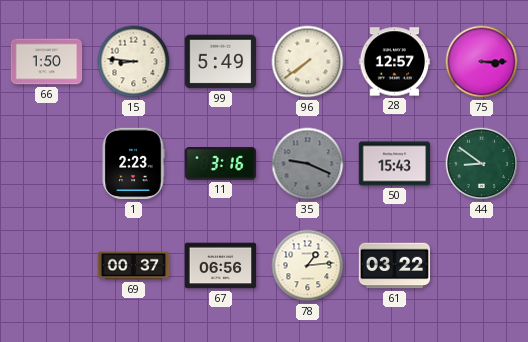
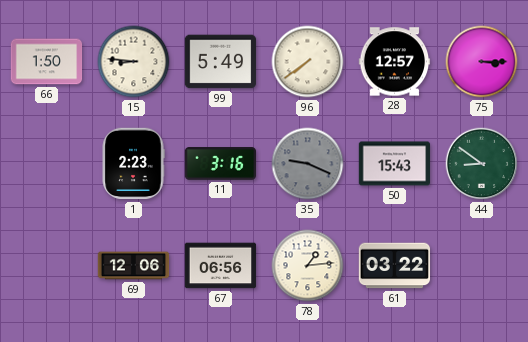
69: 00:37 -> 12:06
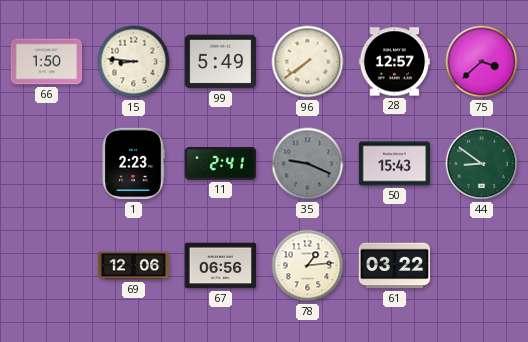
75: 3:15 -> 3:38
11: 3:16 -> 2:41
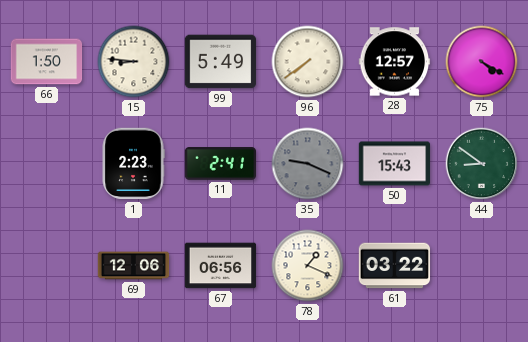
75: 3:38 -> 4:20
78: 1:14 -> 1:19
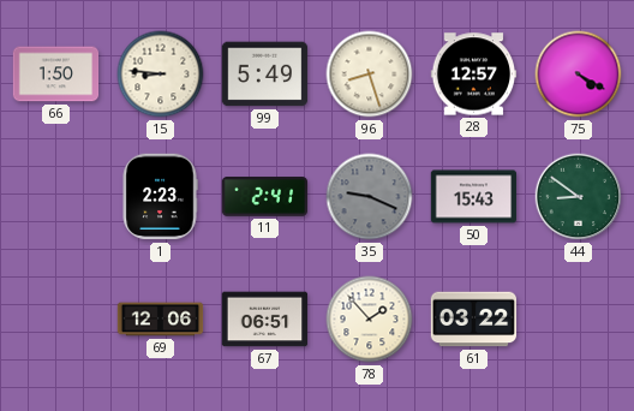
96: 7:39 -> 8:27
67: 06:56 -> 06:51
78: 1:19 -> 1:53
